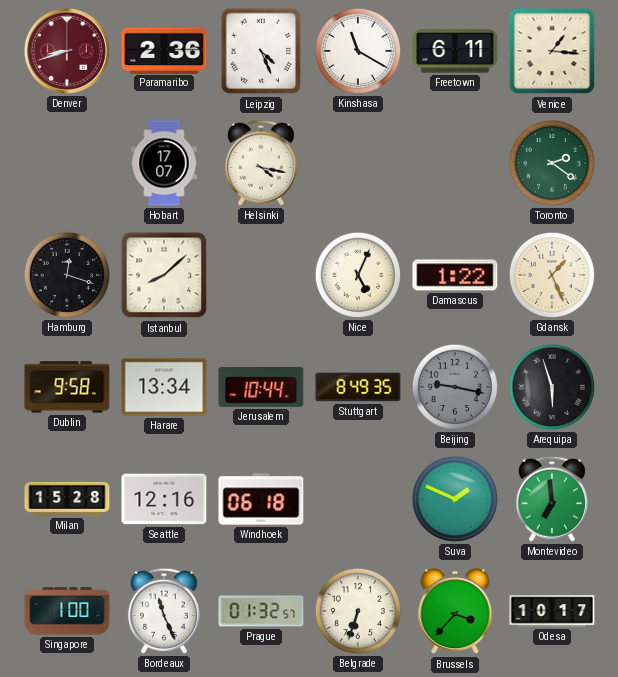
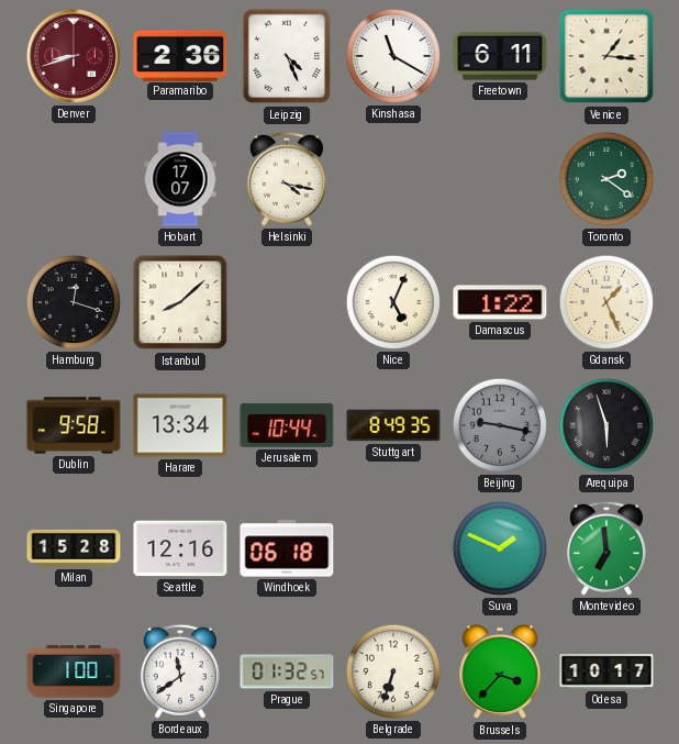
Bordeaux: 11:26 -> 11:39
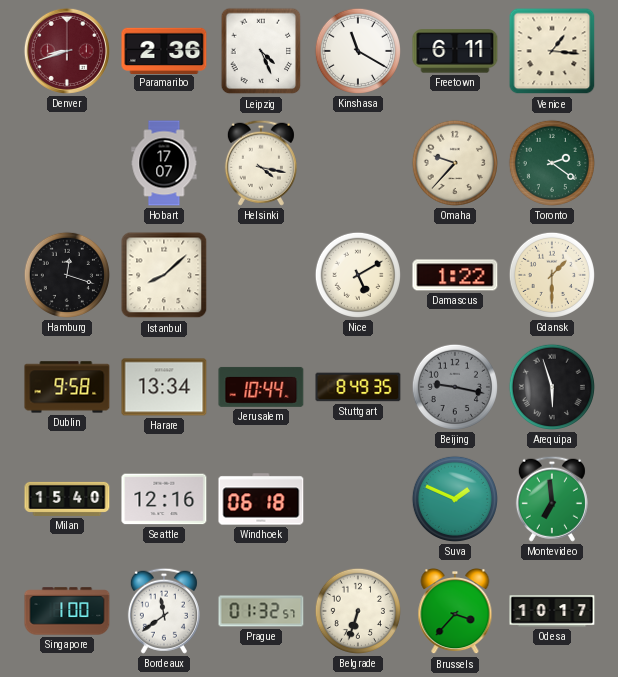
Omaha: none -> 9:37
Nice: 5:04 -> 5:10
Gdansk: 1:26 -> 1:30
Milan: 15:28 -> 15:40
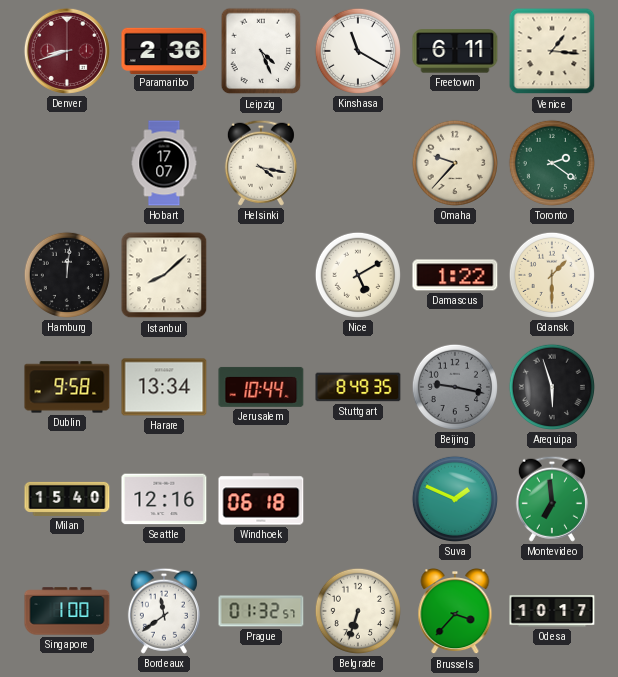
Hamburg: 12:18 -> 12:01
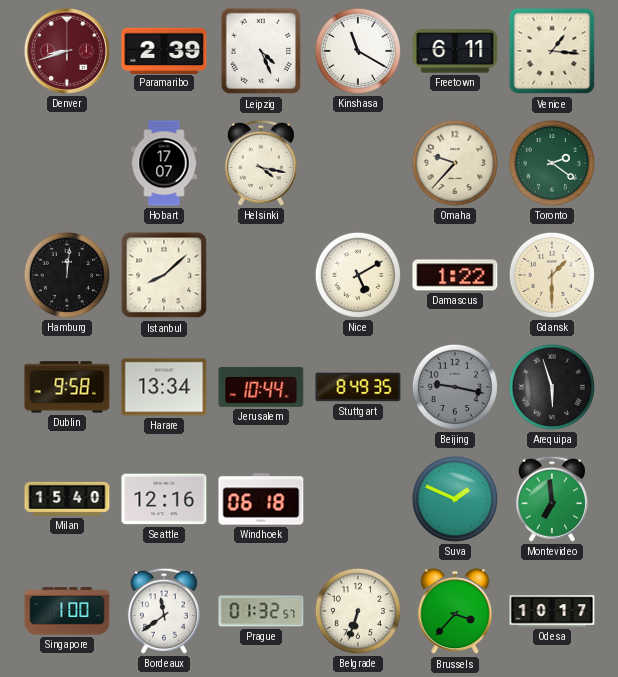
Paramaribo: 2:36 -> 2:39
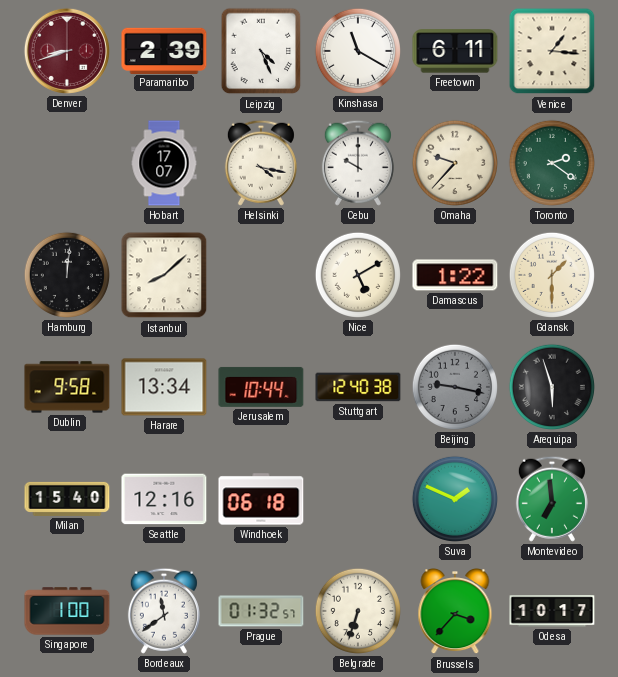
Cebu: none -> 10:00
Stuttgart: 8:49 -> 12:40
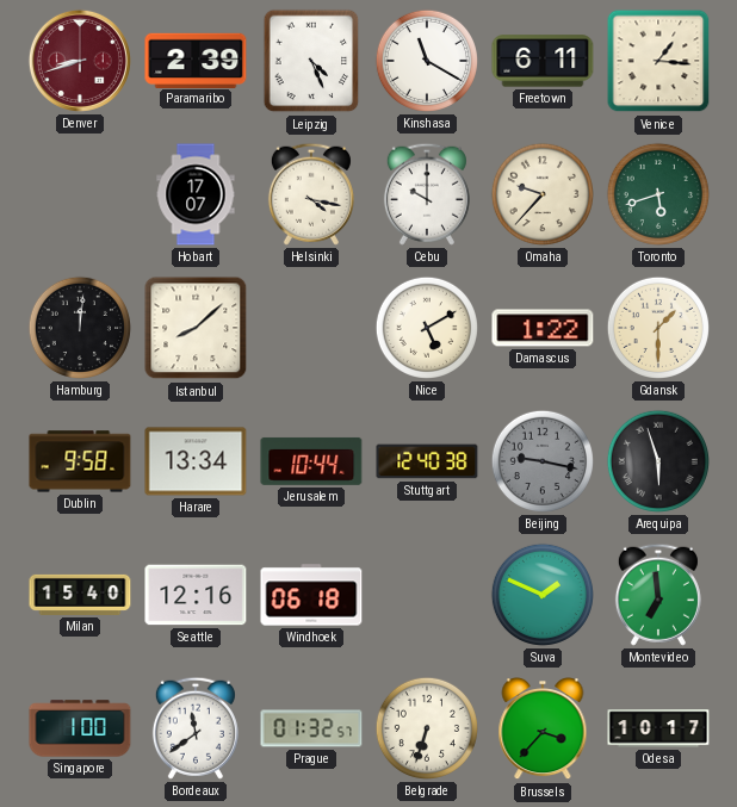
Toronto: 2:21 -> 5:42
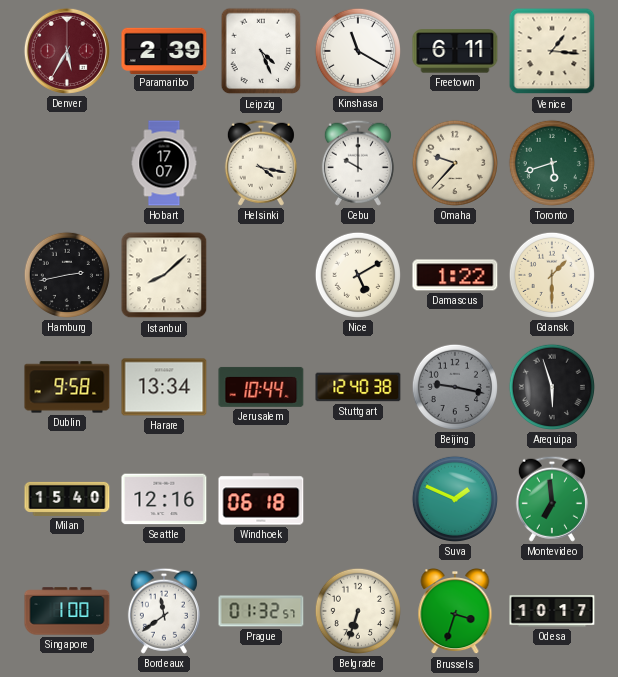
Denver: 8:42 -> 5:35
Hamburg: 12:01 -> 2:43
Brussels: 3:37 -> 3:33
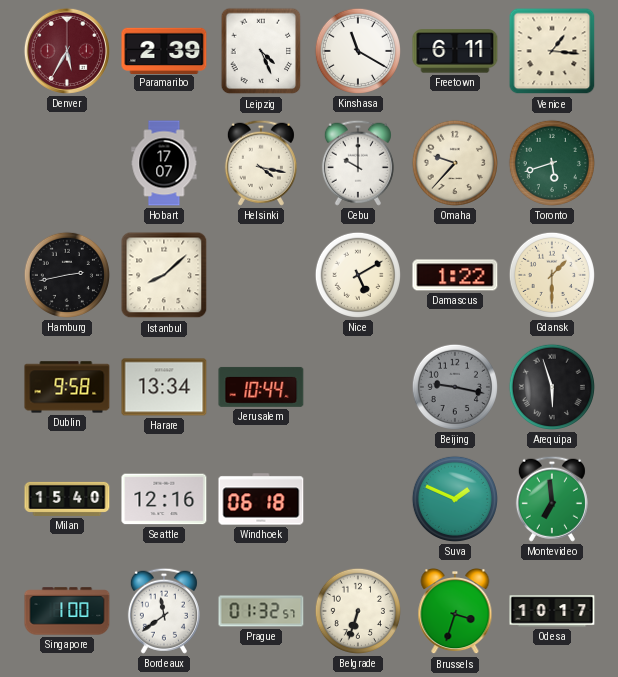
Stuttgart: 12:40 -> none
